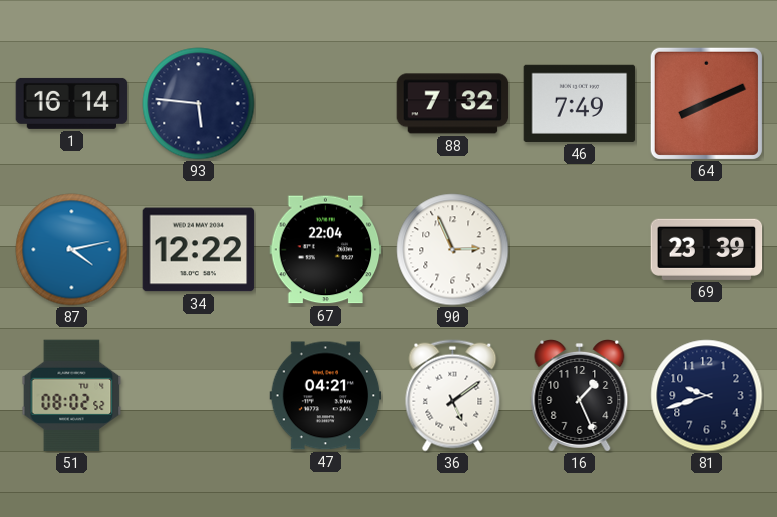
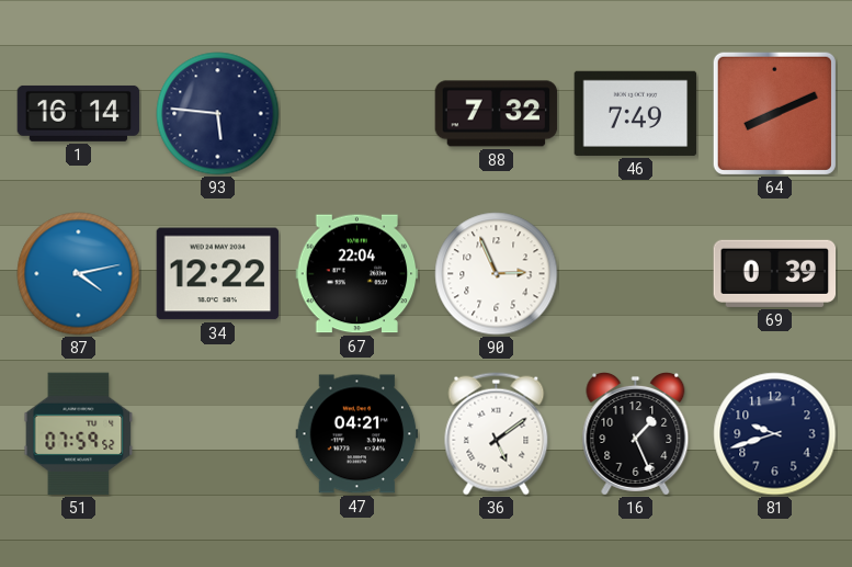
69: 23:39 -> 0:39
51: 08:02 -> 07:59
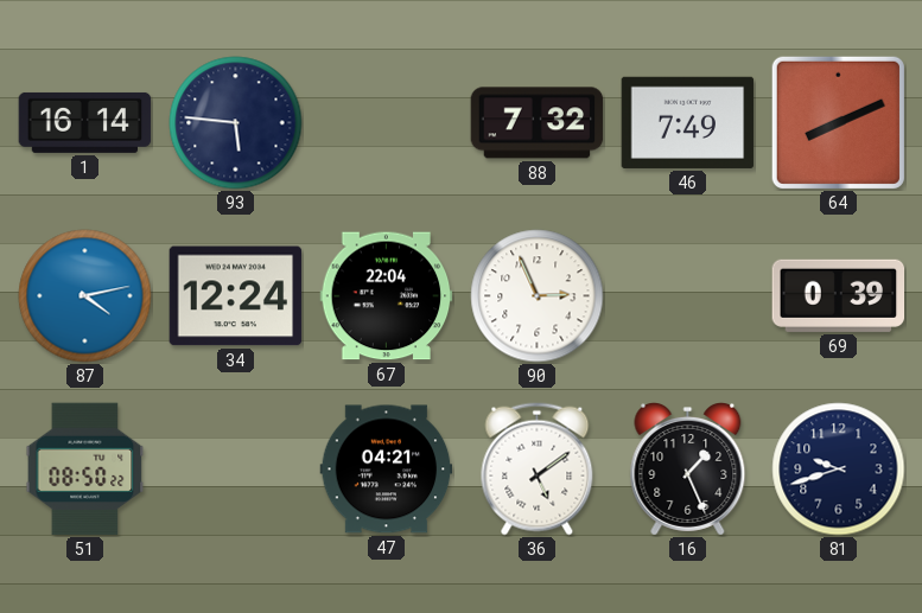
34: 12:22 -> 12:24
51: 07:59 -> 08:50
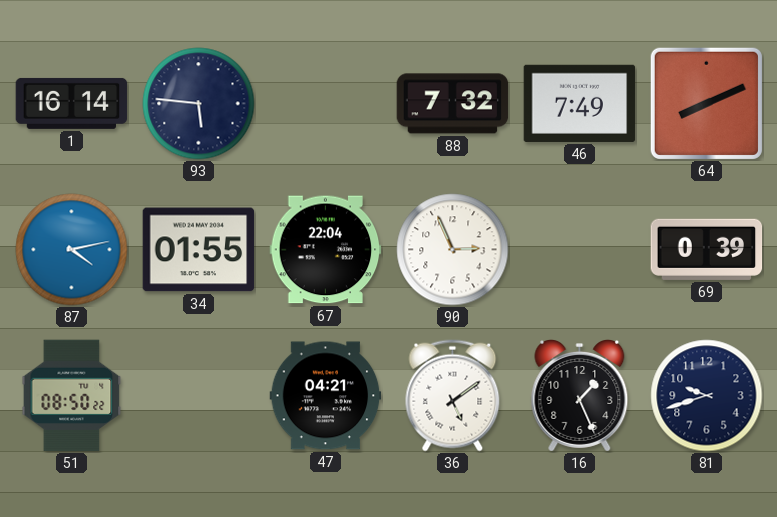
34: 12:24 -> 01:55
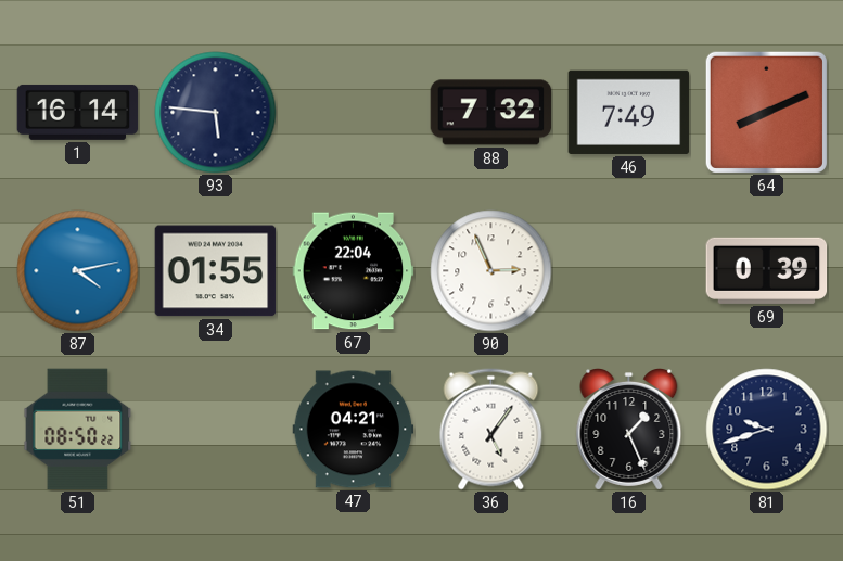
36: 5:09 -> 5:06
